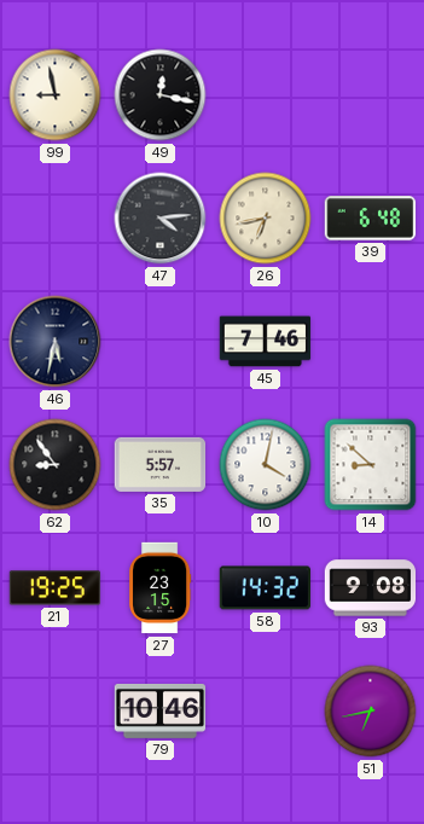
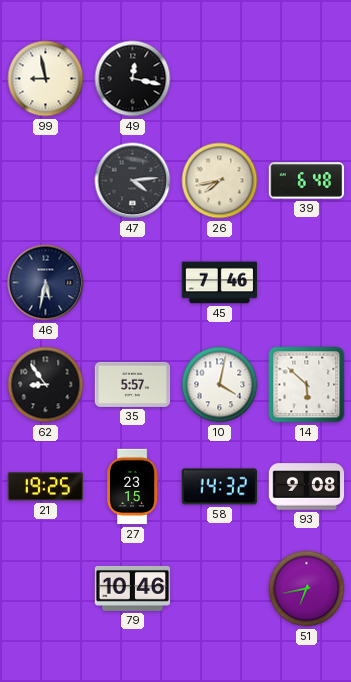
26: 6:43 -> 7:43
14: 8:52 -> 5:52
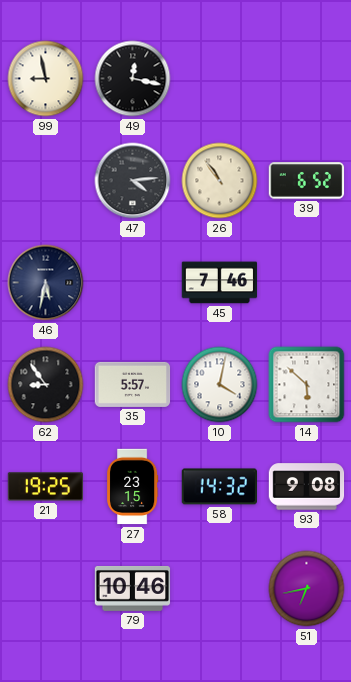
26: 7:43 -> 10:54
39: 6:48 -> 6:52
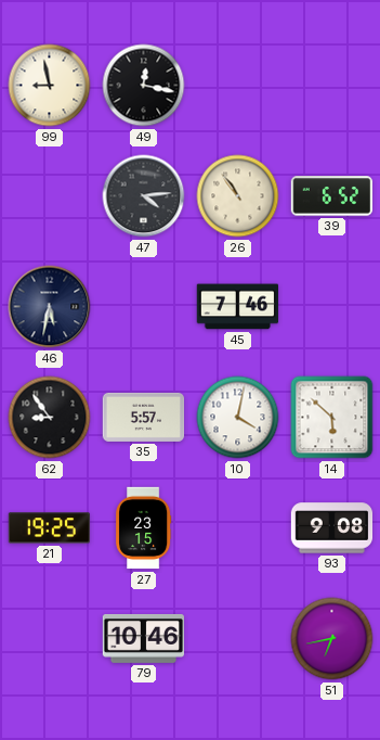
58: 14:32 -> none
